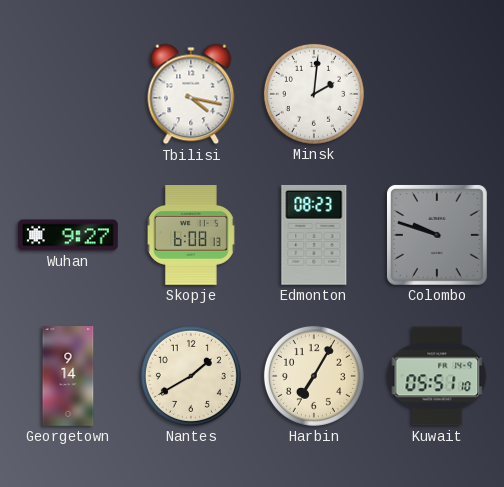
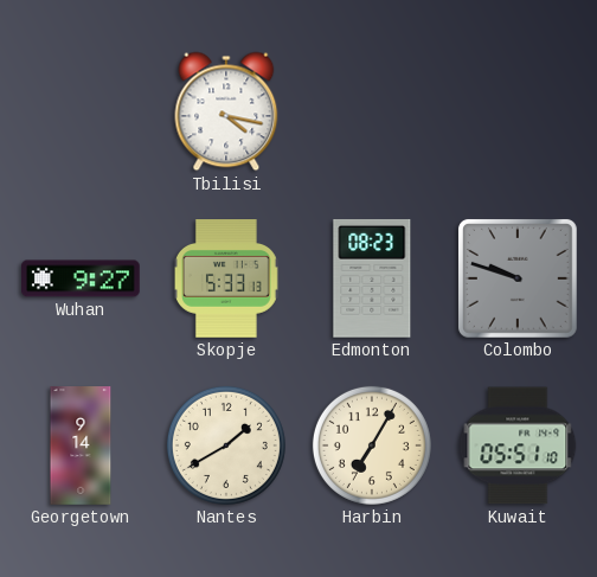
Minsk: 2:01 -> none
Skopje: 6:08 -> 5:33
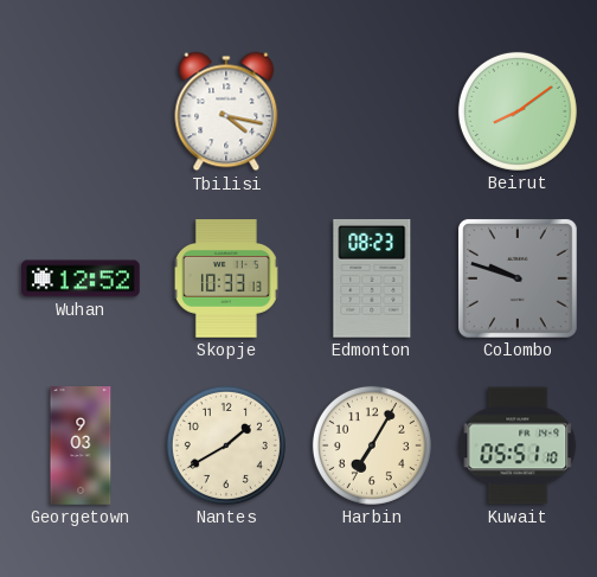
Beirut: none -> 8:09
Wuhan: 9:27 -> 12:52
Skopje: 5:33 -> 10:33
Georgetown: 9:14 -> 9:03
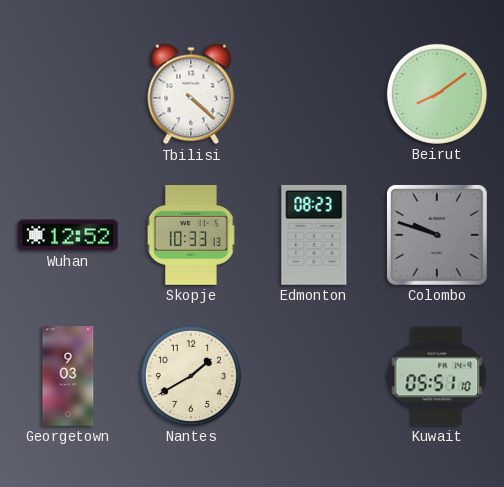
Tbilisi: 4:17 -> 4:22
Harbin: 7:05 -> none
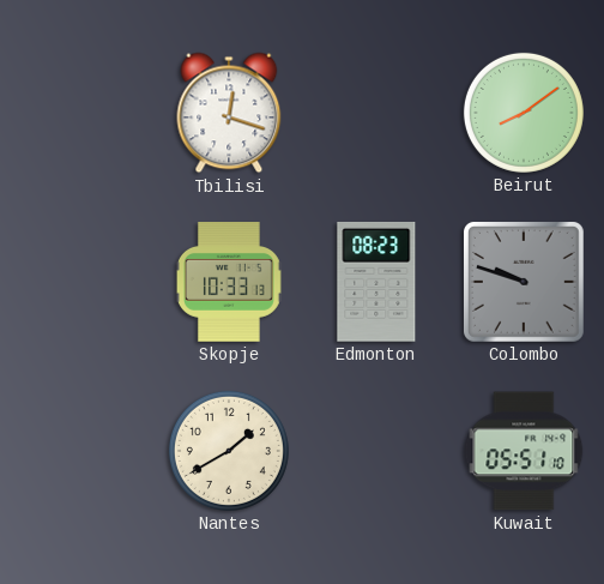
Tbilisi: 4:22 -> 12:18
Wuhan: 12:52 -> none
Georgetown: 9:03 -> none
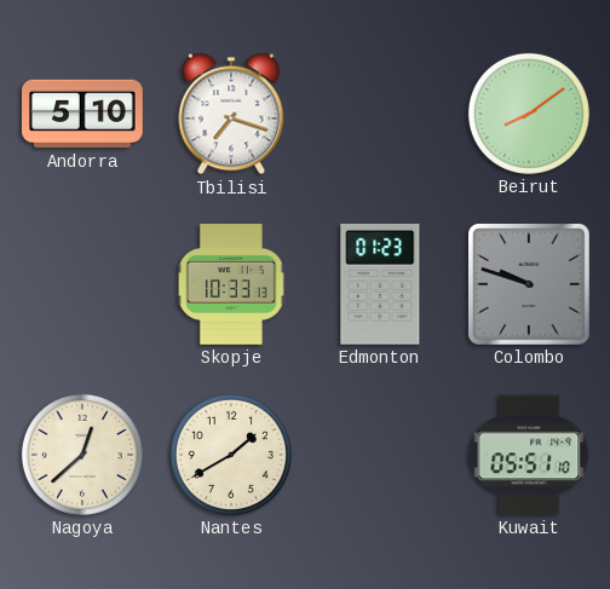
Andorra: none -> 5:10
Tbilisi: 12:18 -> 7:18
Edmonton: 08:23 -> 01:23
Nagoya: none -> 12:38
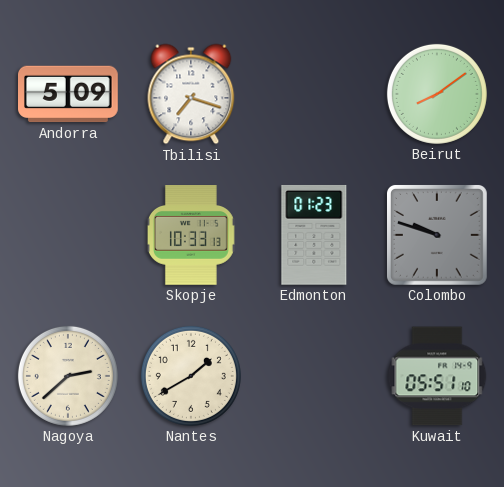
Andorra: 5:10 -> 5:09
Nagoya: 12:38 -> 2:38
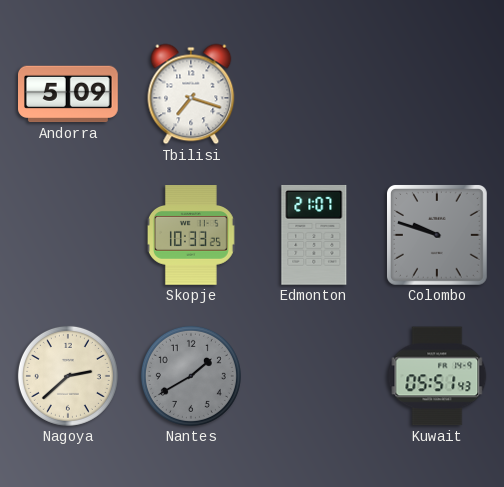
Beirut: 8:09 -> none
Skopje: 10:33:13 -> 10:33:25
Edmonton: 01:23 -> 21:07
Nantes dial: cream -> grey
Kuwait: 05:51:10 -> 05:51:43
